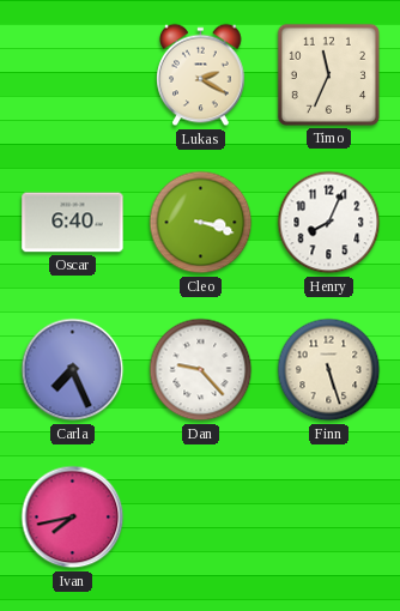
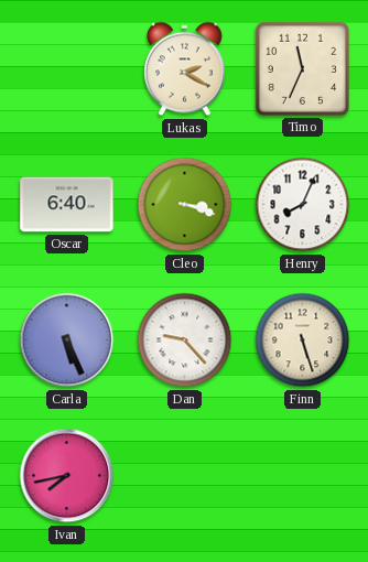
Carla: 7:26 -> 5:26
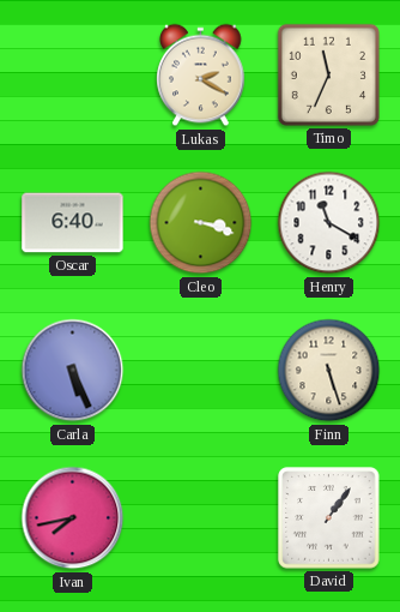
Henry: 8:04 -> 11:20
Dan: 9:23 -> none
David: none -> 1:06
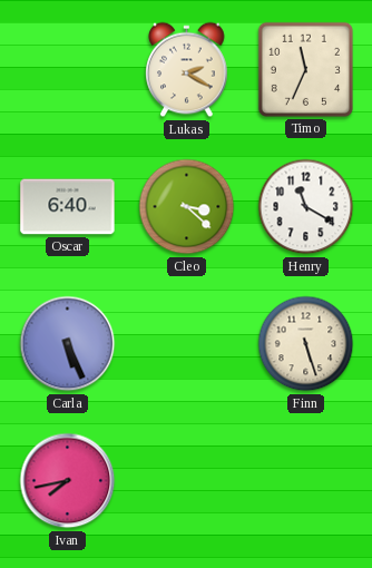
Cleo: 3:18 -> 3:22
David: 1:06 -> none
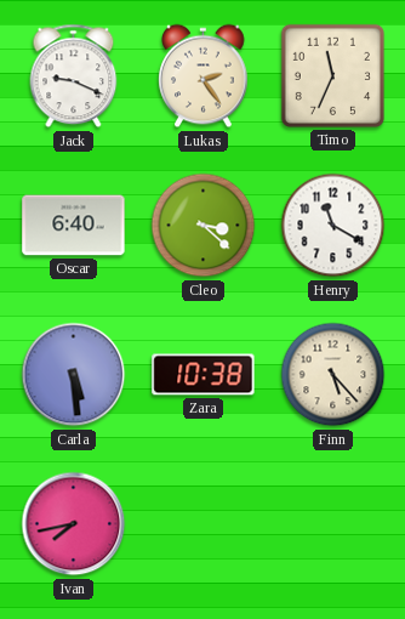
Jack: none -> 9:19
Lukas: 2:20 -> 2:24
Carla: 5:26 -> 5:29
Zara: none -> 10:38
Finn: 5:27 -> 5:23
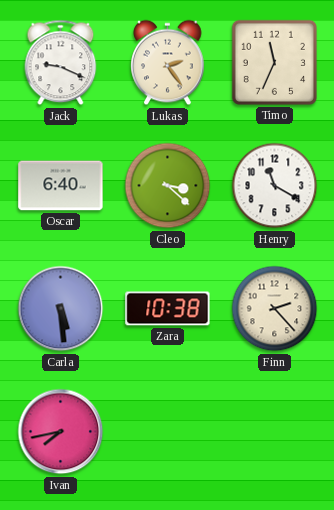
Finn: 5:23 -> 2:23
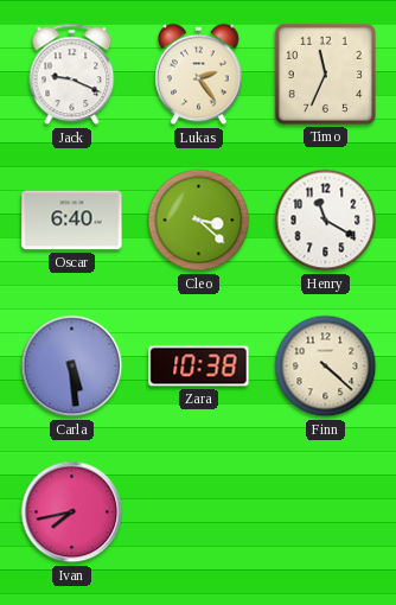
Finn: 2:23 -> 4:22
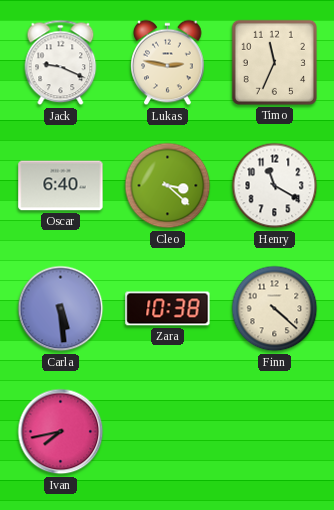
Lukas: 2:24 -> 2:47
